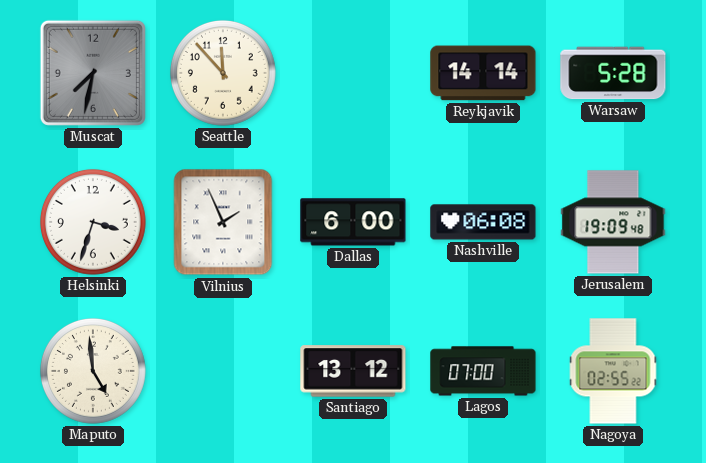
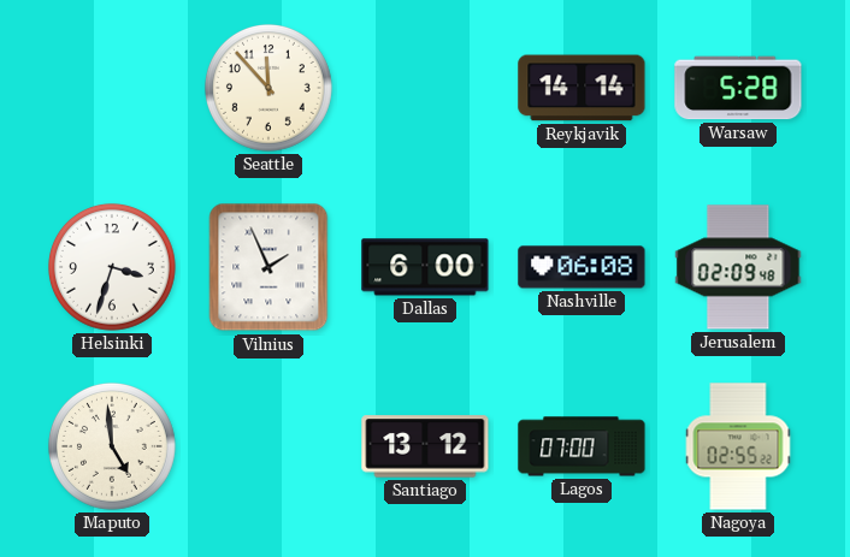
Muscat: 7:32 -> none
Jerusalem: 19:09 -> 02:09
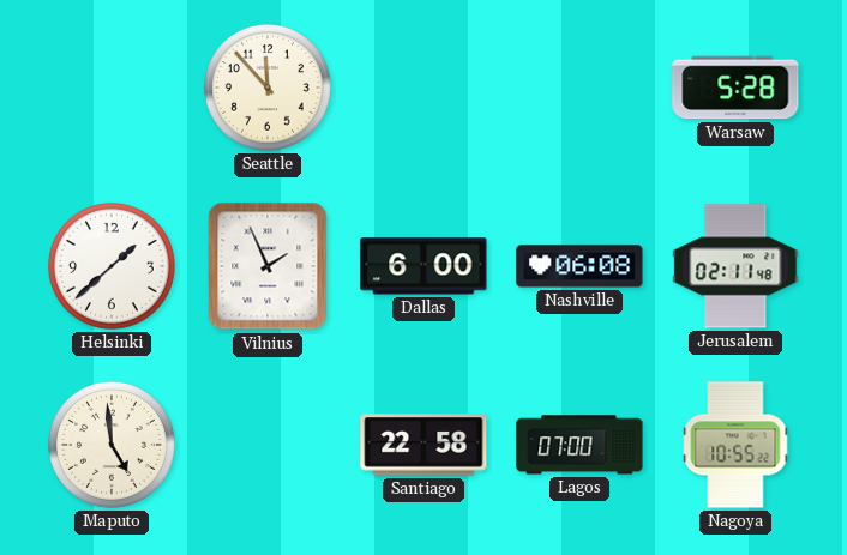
Reykjavik: 14:14 -> none
Helsinki: 3:33 -> 1:38
Jerusalem: 02:09 -> 02:11
Santiago: 13:12 -> 22:58
Nagoya: 02:55 -> 10:55
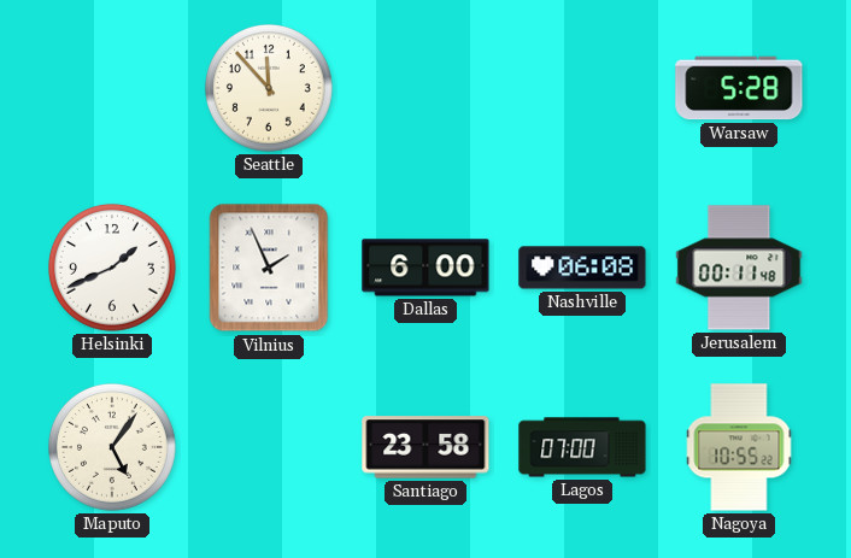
Helsinki: 1:38 -> 1:41
Jerusalem: 02:11 -> 00:11
Maputo: 4:59 -> 5:06
Santiago: 22:58 -> 23:58
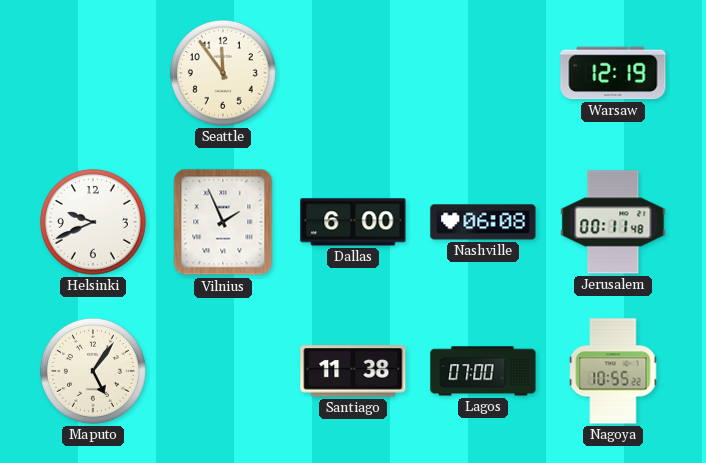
Seattle: 11:53 -> 11:54
Warsaw: 5:28 -> 12:19
Helsinki: 1:41 -> 9:41
Santiago: 23:58 -> 11:38
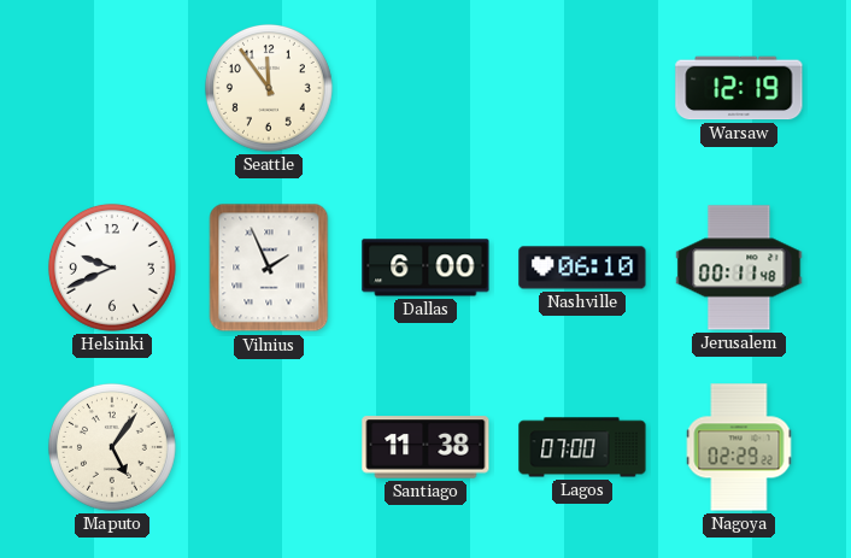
Nashville: 06:08 -> 06:10
Nagoya: 10:55 -> 02:29
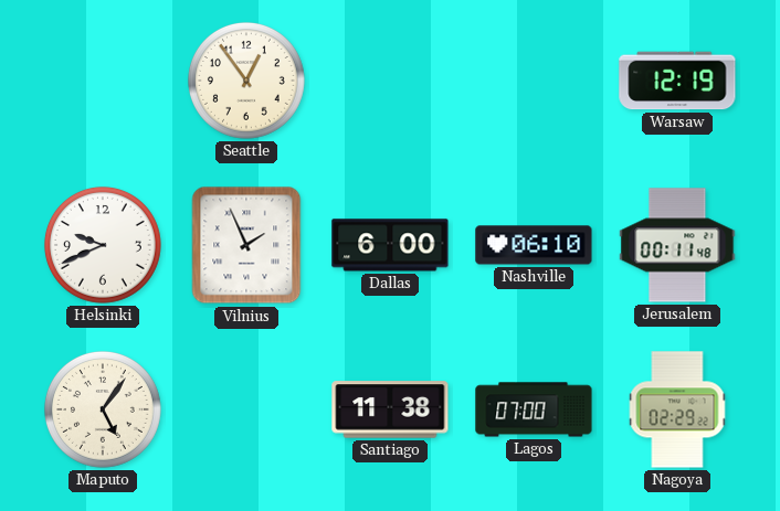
Seattle: 11:54 -> 12:54
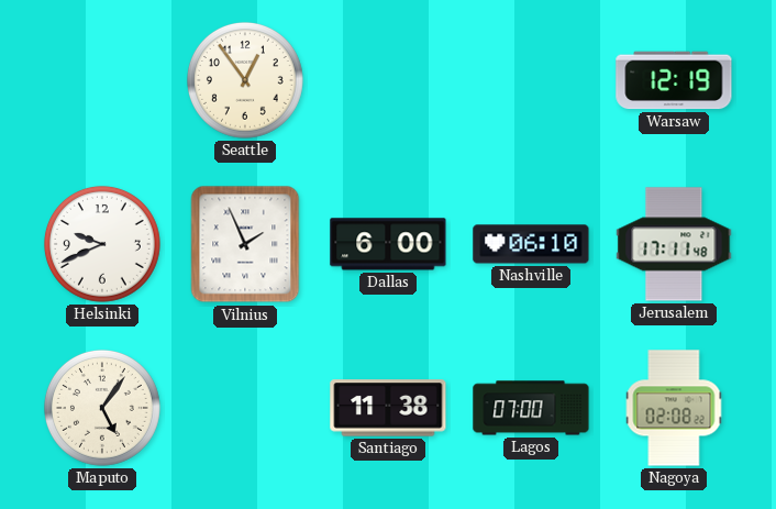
Jerusalem: 00:11 -> 17:11
Nagoya: 02:29 -> 02:08
